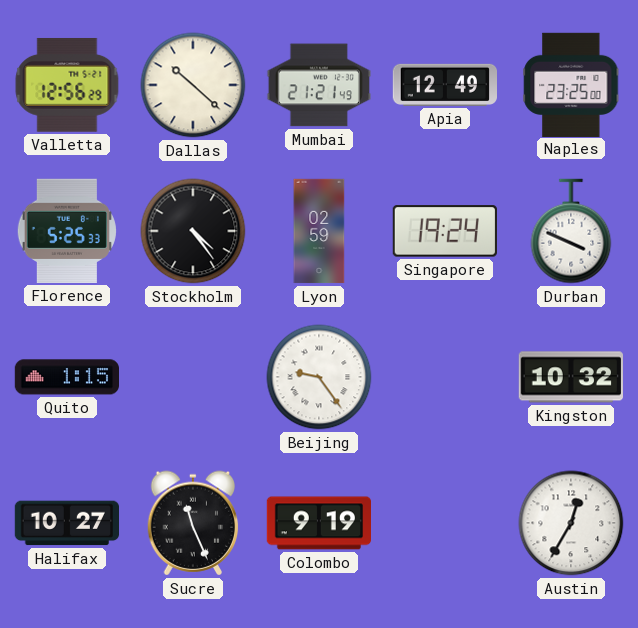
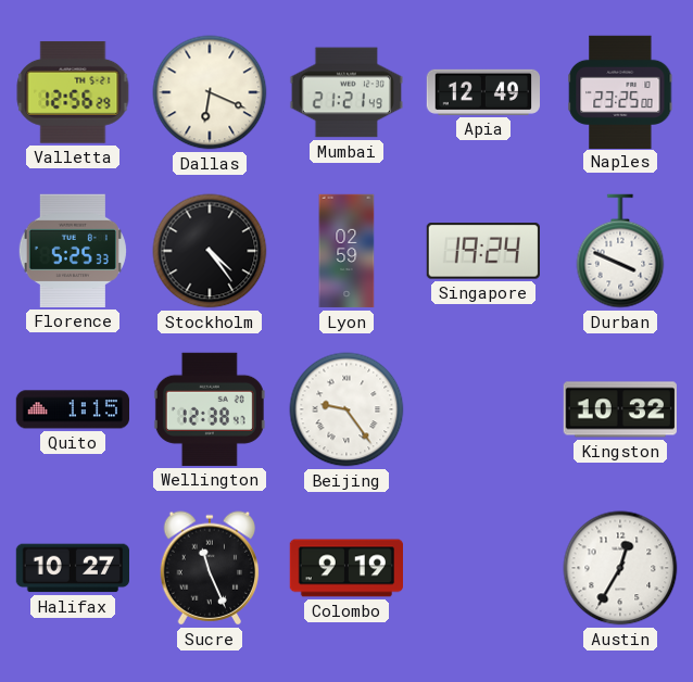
Dallas: 10:22 -> 6:19
Wellington: none -> 12:38
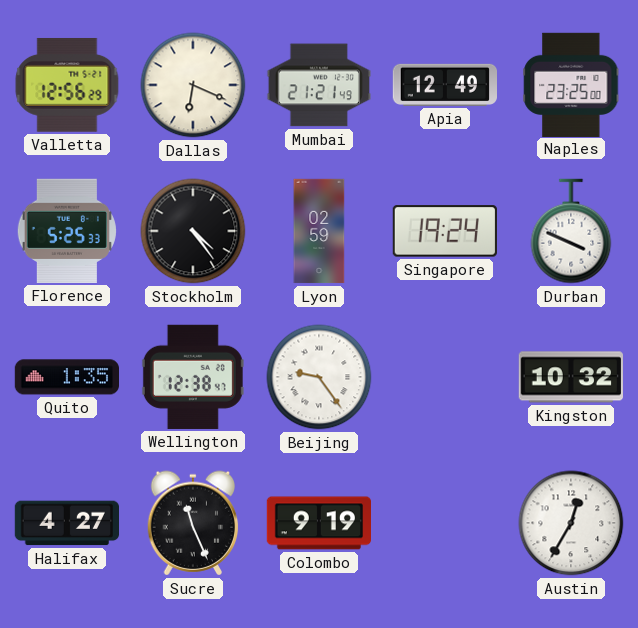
Quito: 1:15 -> 1:35
Halifax: 10:27 -> 4:27
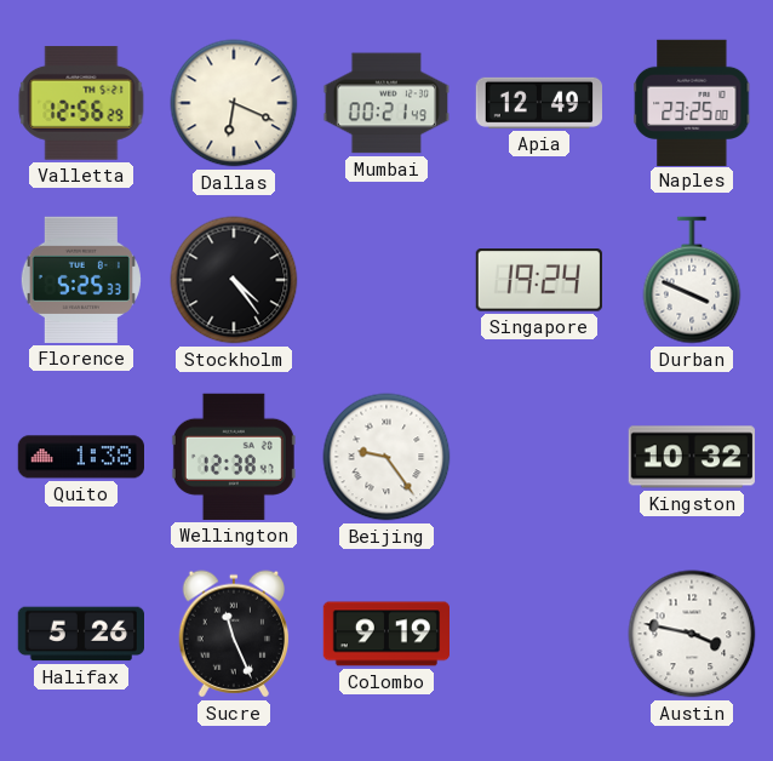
Mumbai: 21:21 -> 00:21
Lyon: 02:59 -> none
Quito: 1:35 -> 1:38
Halifax: 4:27 -> 5:26
Austin: 12:35 -> 3:47
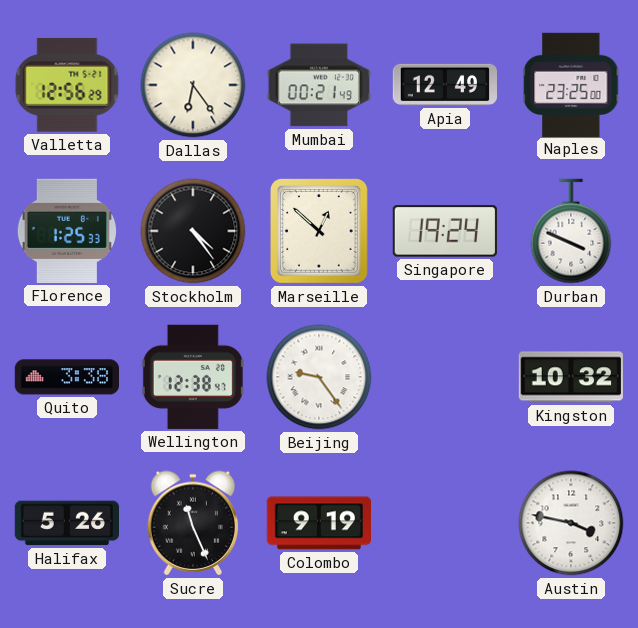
Dallas: 6:19 -> 6:24
Florence: 5:25 -> 1:25
Marseille: none -> 12:52
Quito: 1:38 -> 3:38
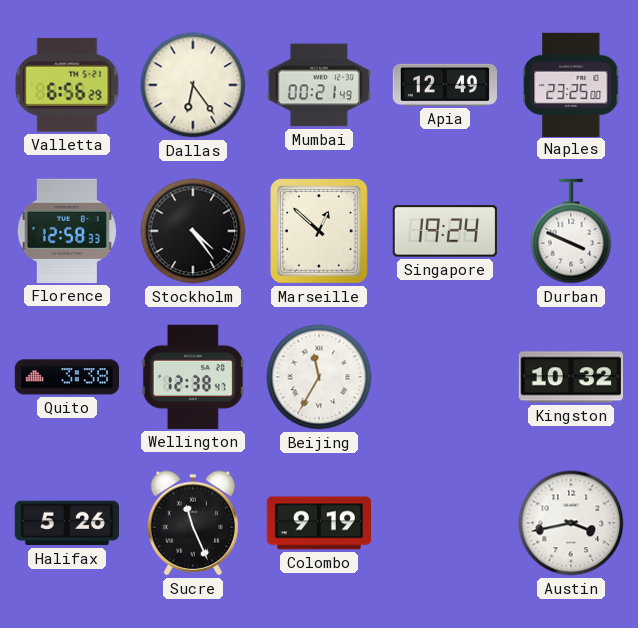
Valletta: 12:56 -> 6:56
Florence: 1:25 -> 12:58
Beijing: 9:24 -> 11:35
Austin: 3:47 -> 3:43
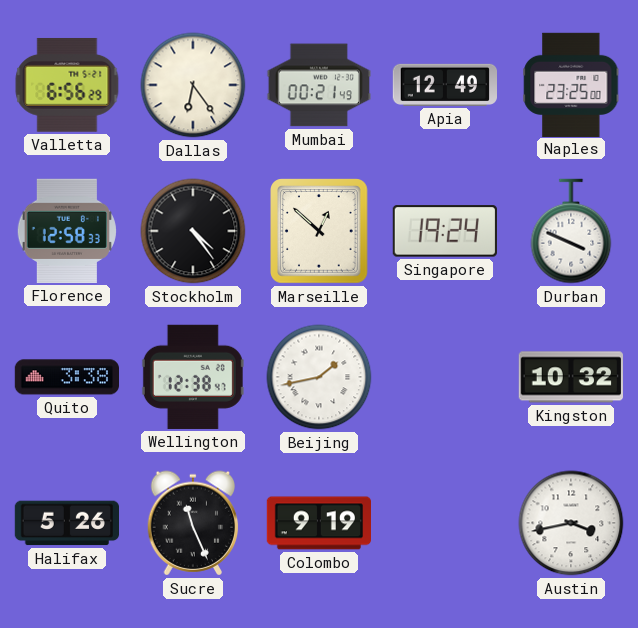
Beijing: 11:35 -> 1:43
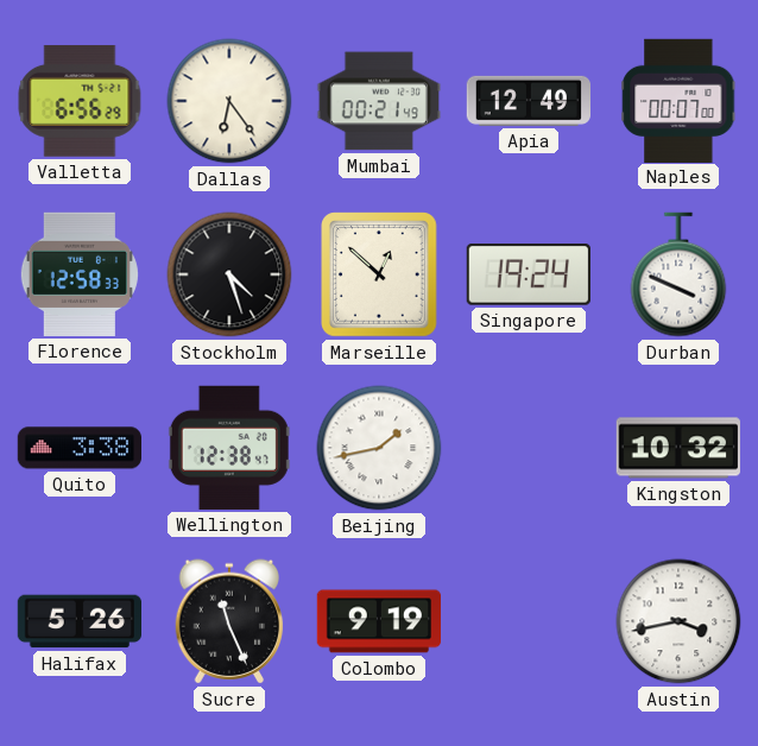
Naples: 23:25 -> 00:07
Stockholm: 4:24 -> 4:27
